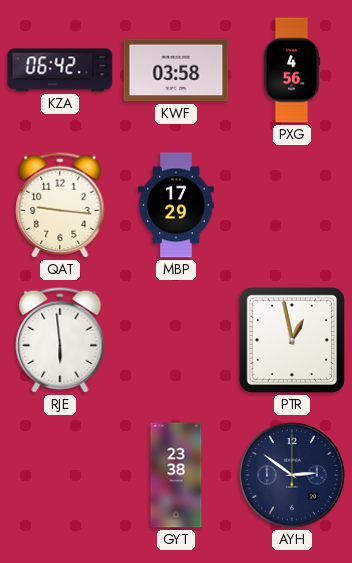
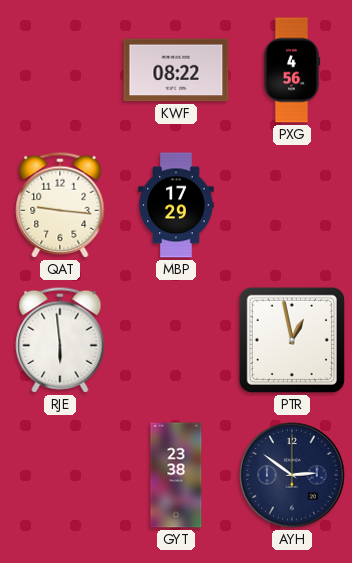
KZA: 06:42 -> none
KWF: 03:58 -> 08:22
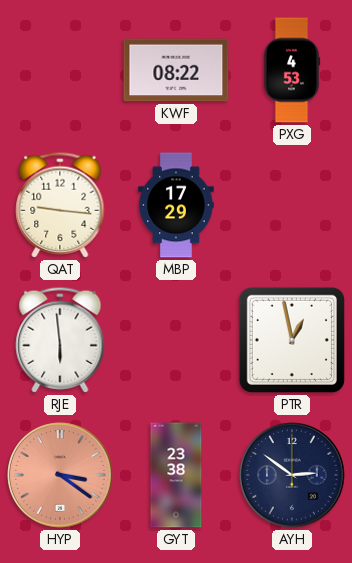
PXG: 4:56 -> 4:53
HYP: none -> 3:21
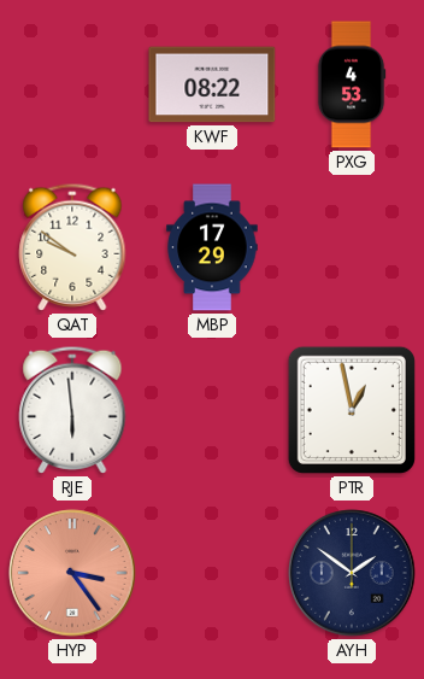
QAT: 9:16 -> 9:51
HYP: 3:21 -> 3:24
GYT: 23:38 -> none
AYH: 2:51 -> 1:51
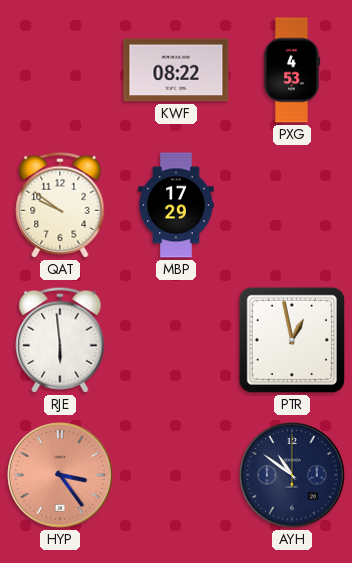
AYH: 1:51 -> 10:51
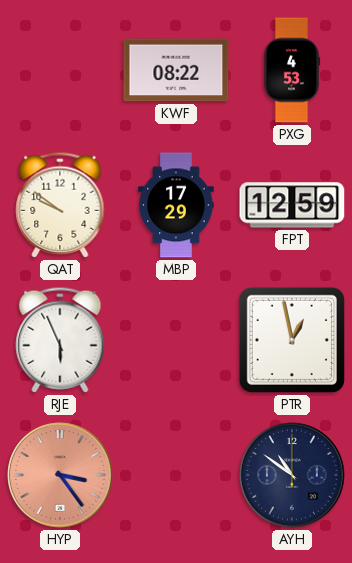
FPT: none -> 12:59
RJE: 5:59 -> 5:56
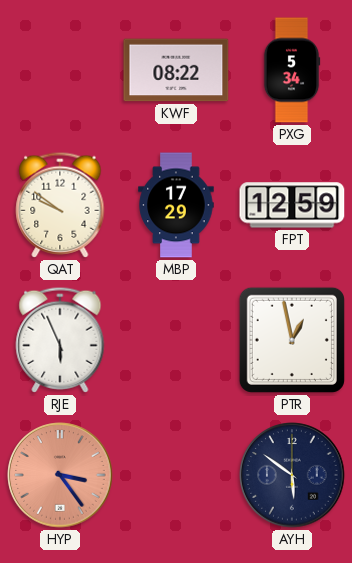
PXG: 4:53 -> 5:34
AYH: 10:51 -> 5:51
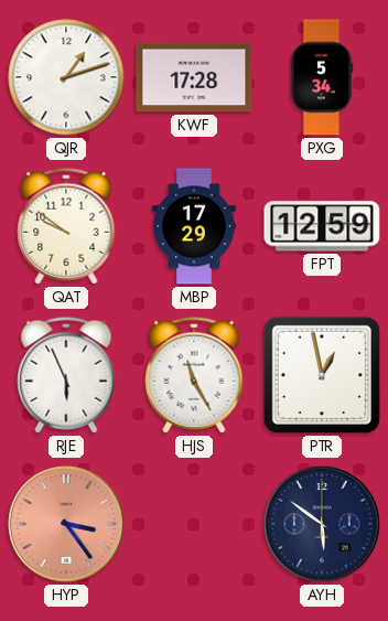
QJR: none -> 1:12
KWF: 08:22 -> 17:28
HJS: none -> 11:25
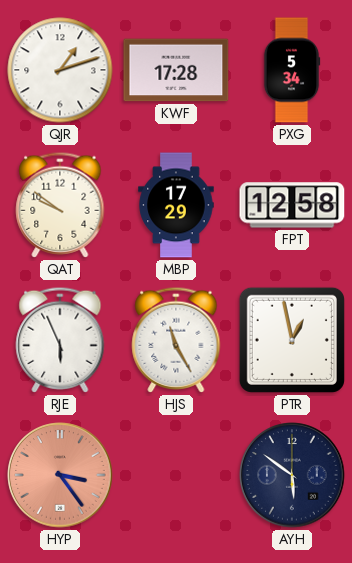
FPT: 12:59 -> 12:58
